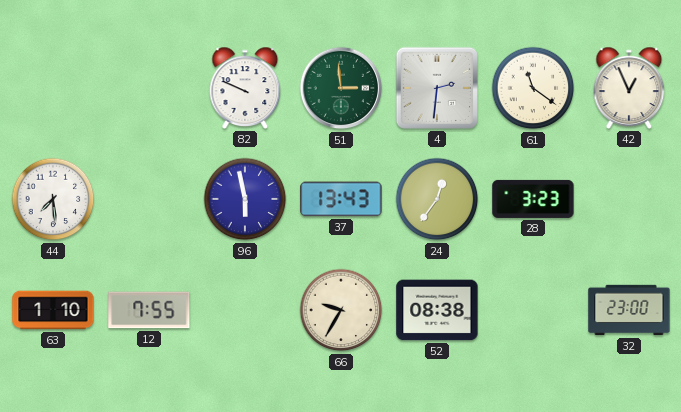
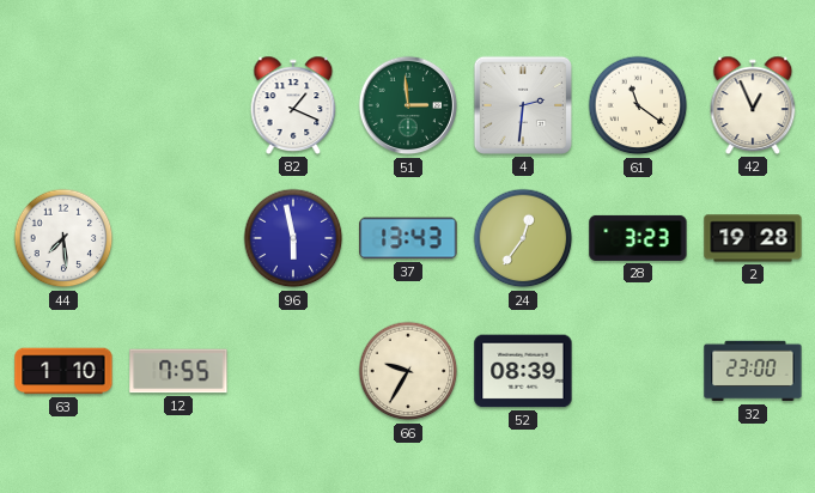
82: 9:49 -> 1:19
2: none -> 19:28
52: 08:38 -> 08:39
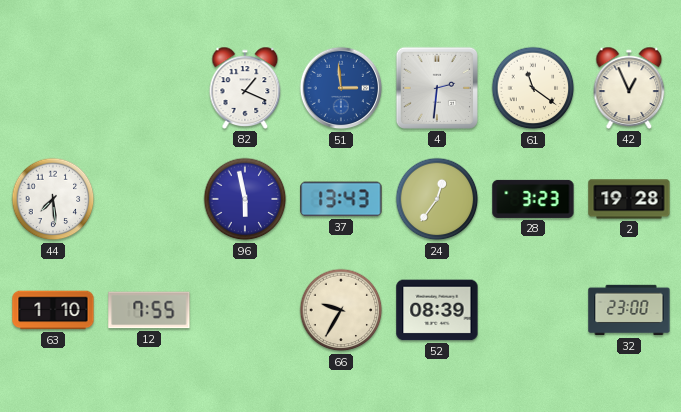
51 dial: green -> blue
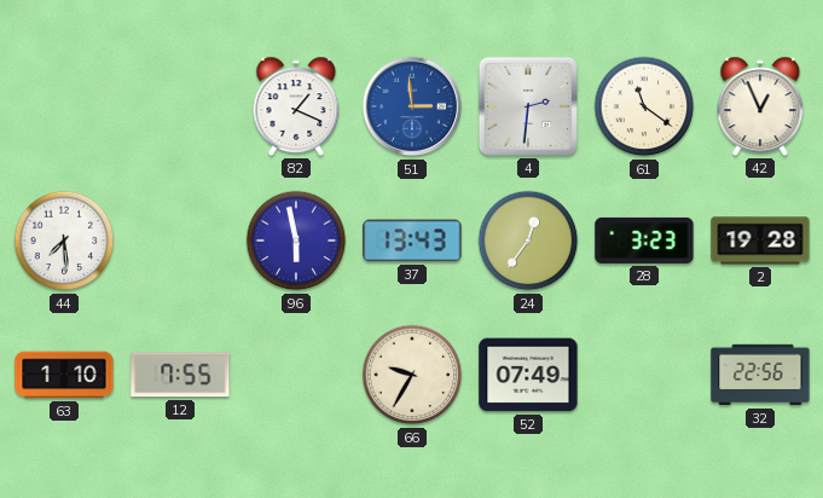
52: 08:39 -> 07:49
32: 23:00 -> 22:56
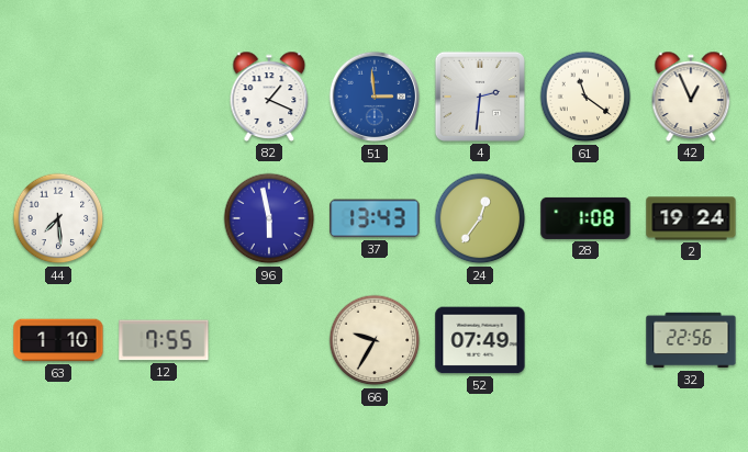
28: 3:23 -> 1:08
2: 19:28 -> 19:24
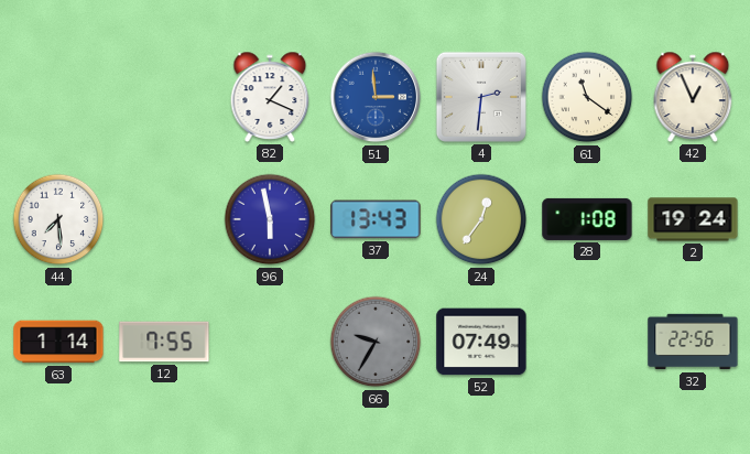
63: 1:10 -> 1:14
66 dial: cream -> grey
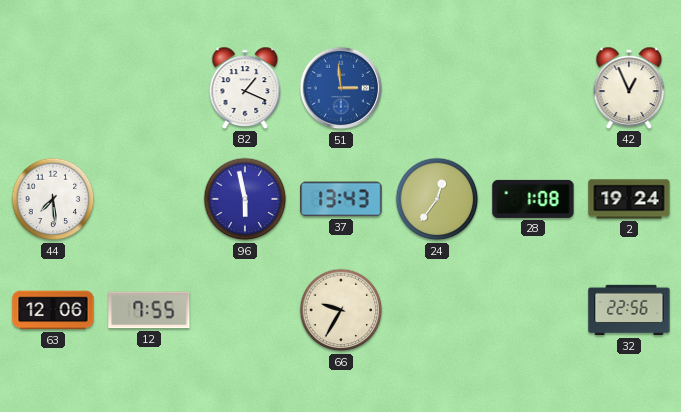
4: 2:31 -> none
61: 11:21 -> none
63: 1:14 -> 12:06
66 dial: grey -> cream
52: 07:49 -> none
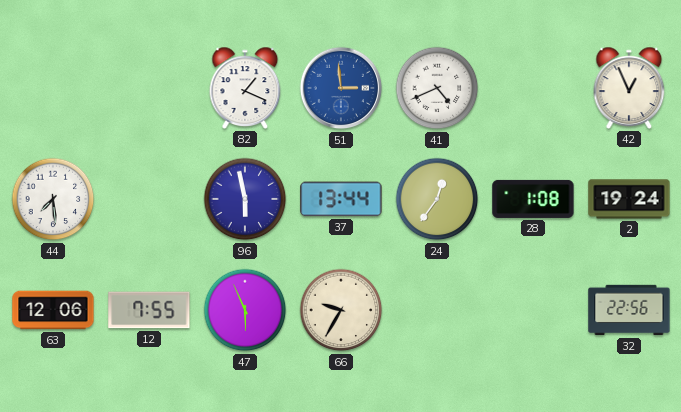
41: none -> 4:41
37: 13:43 -> 13:44
47: none -> 5:56
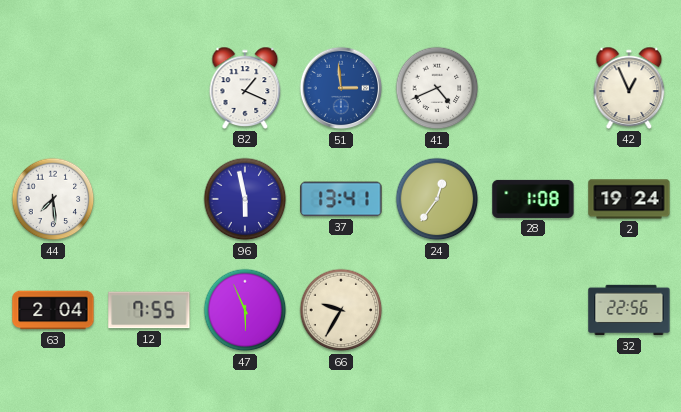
37: 13:44 -> 13:41
63: 12:06 -> 2:04
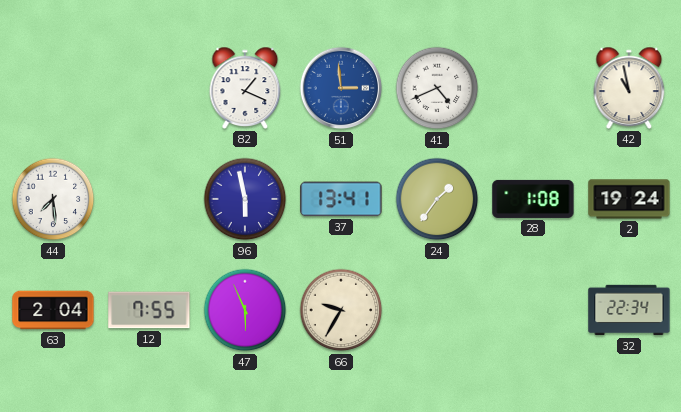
42: 12:56 -> 10:58
24: 12:36 -> 1:36
32: 22:56 -> 22:34
